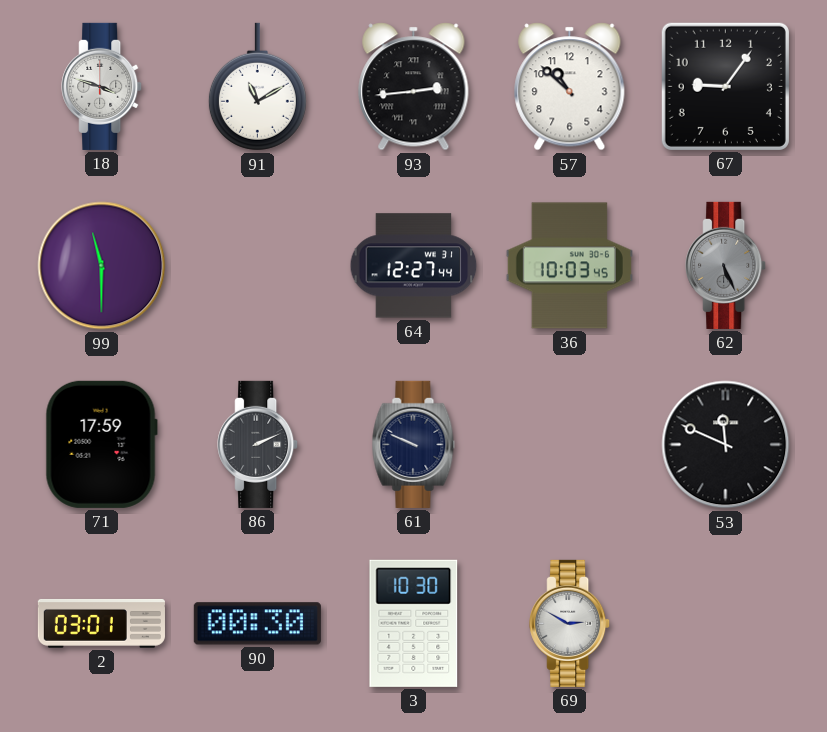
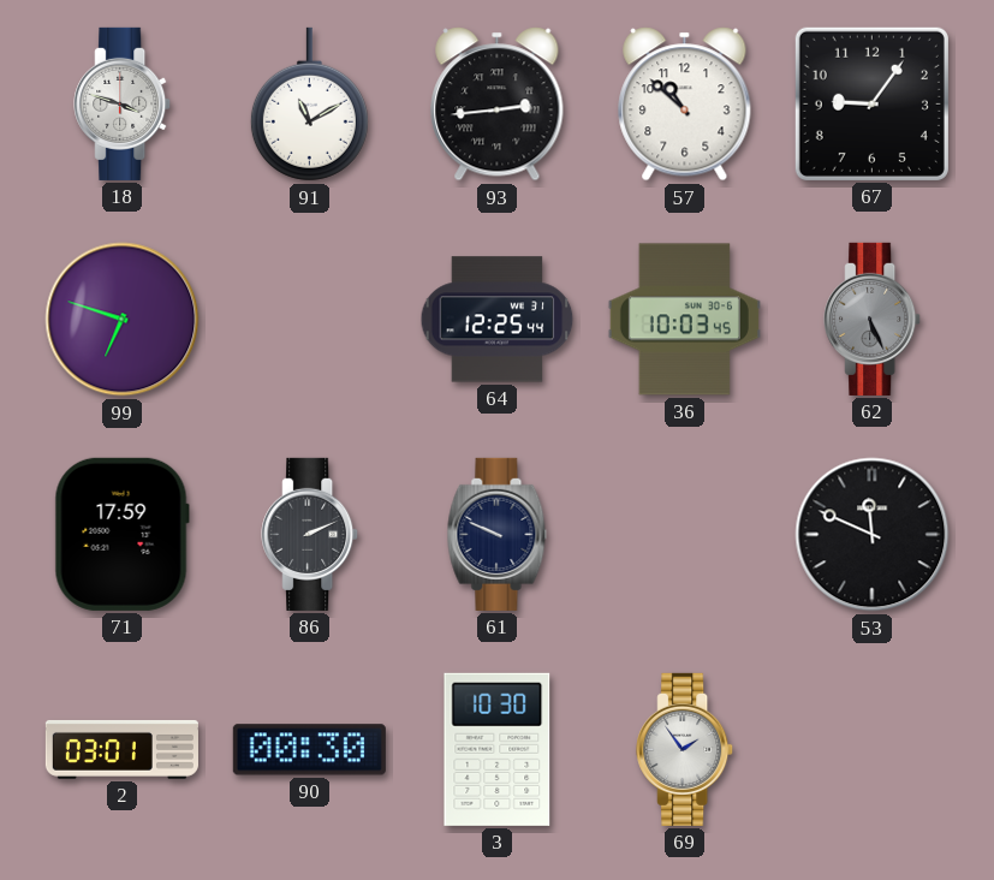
99: 11:30 -> 6:48
64: 12:27 -> 12:25
69: 2:50 -> 1:54
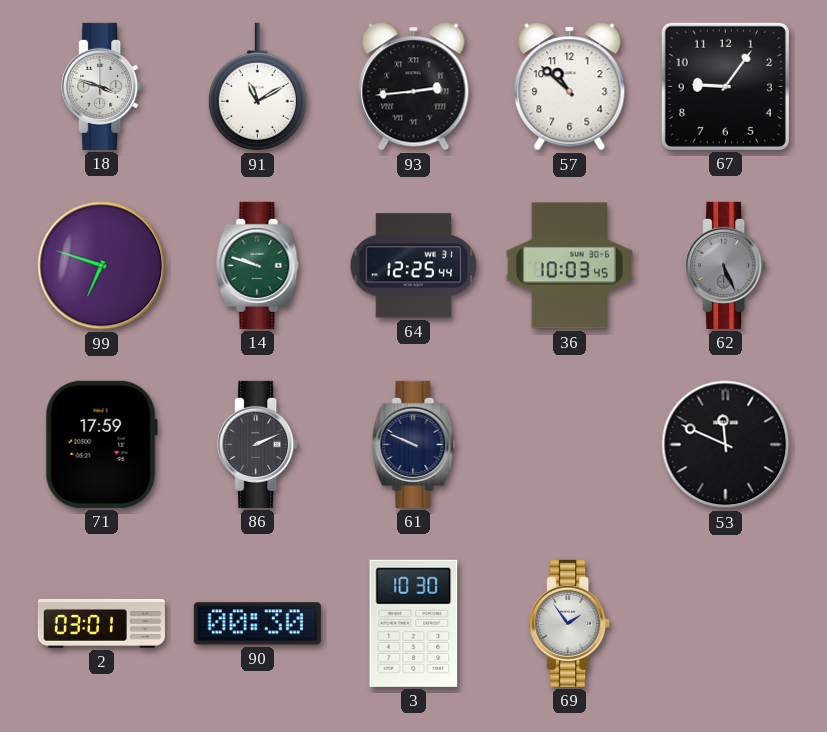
14: none -> 9:48
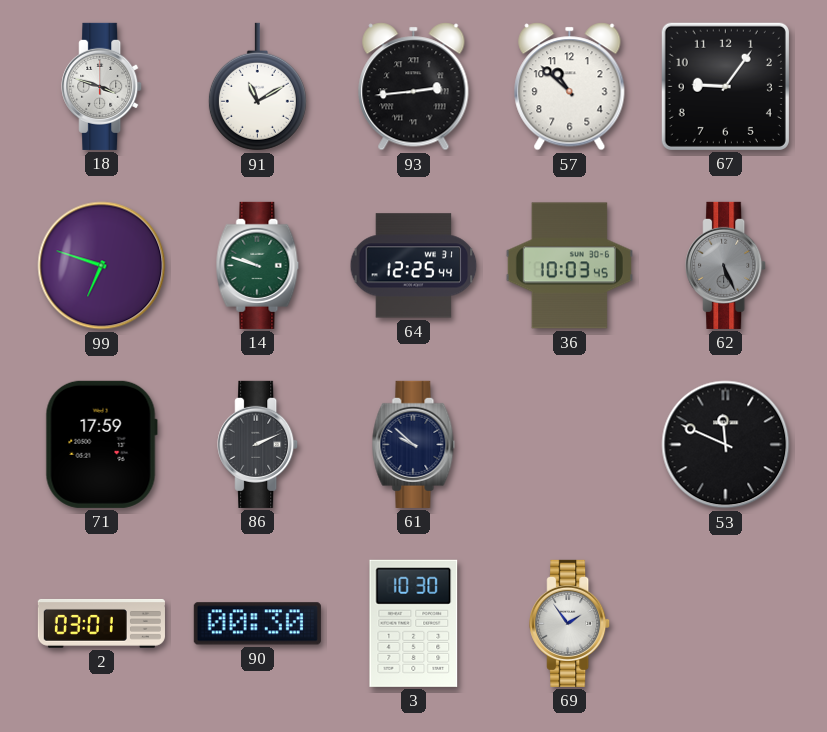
61: 9:49 -> 9:52
